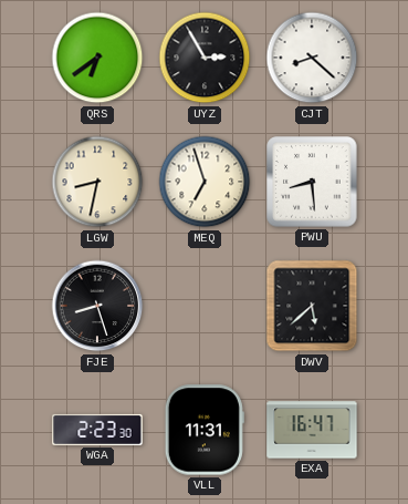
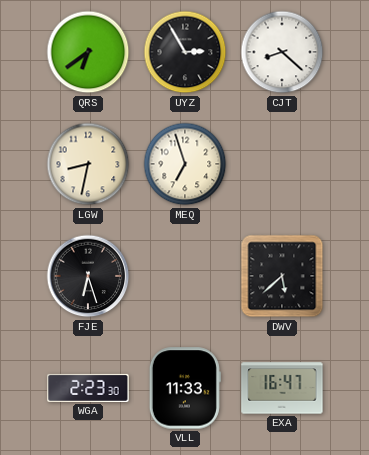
PWU: 8:29 -> none
FJE: 8:27 -> 6:27
VLL: 11:31 -> 11:33
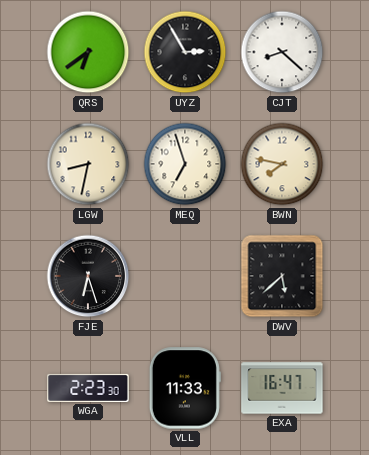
BWN: none -> 7:47
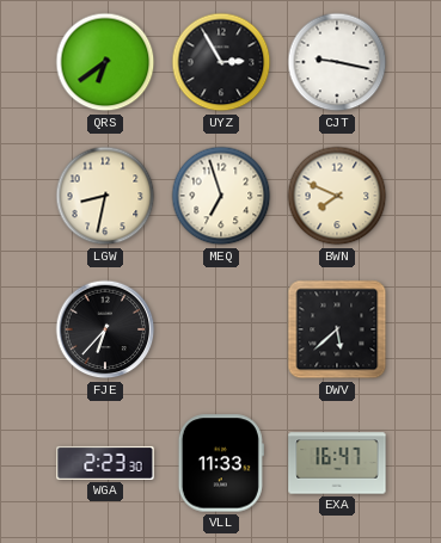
CJT: 8:22 -> 9:17
BWN: 7:47 -> 7:49
FJE: 6:27 -> 6:37
